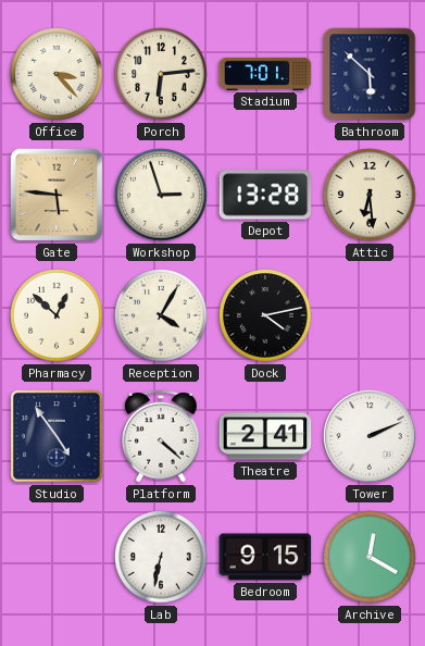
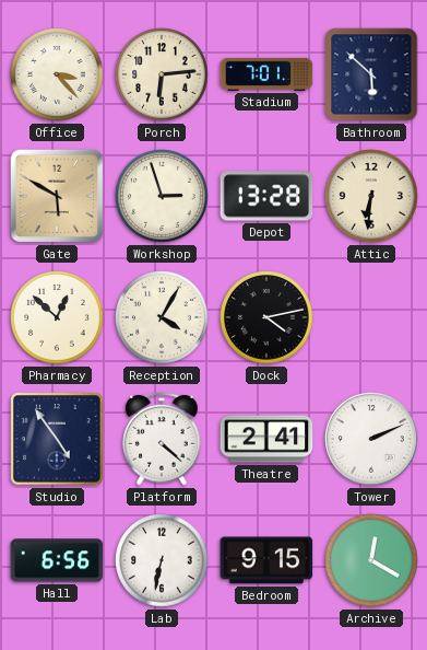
Gate: 5:46 -> 5:50
Attic: 6:29 -> 6:31
Hall: none -> 6:56
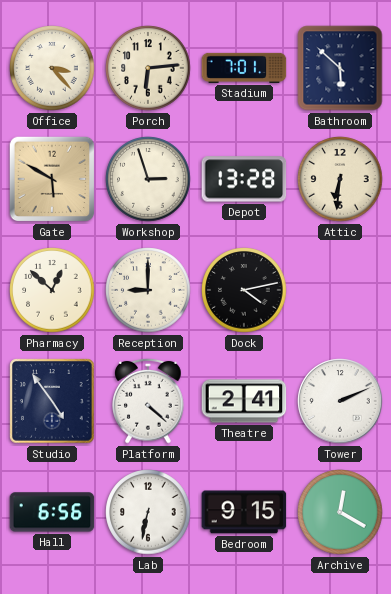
Reception: 4:05 -> 9:00
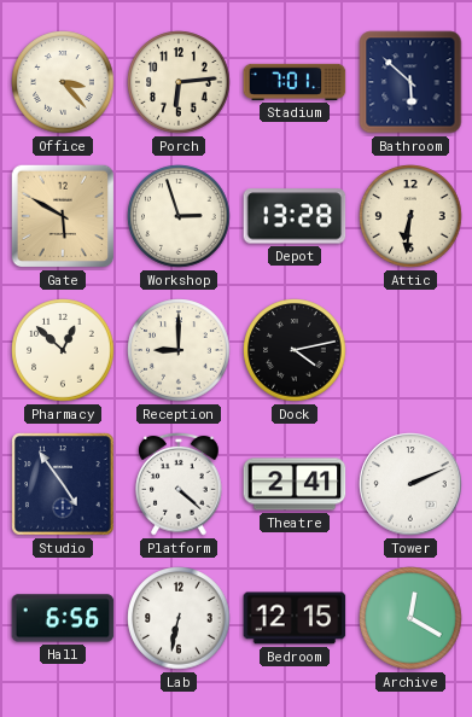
Bedroom: 9:15 -> 12:15
